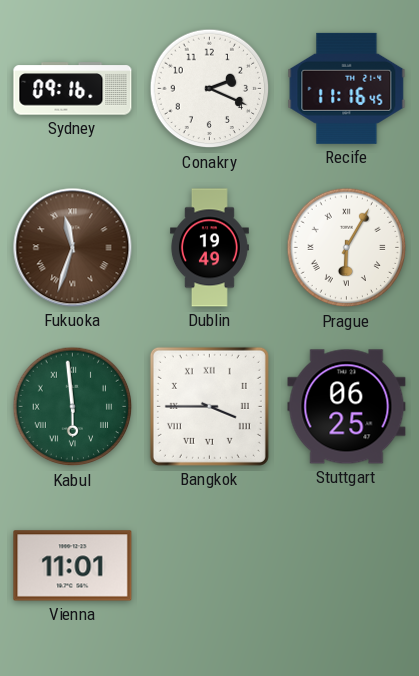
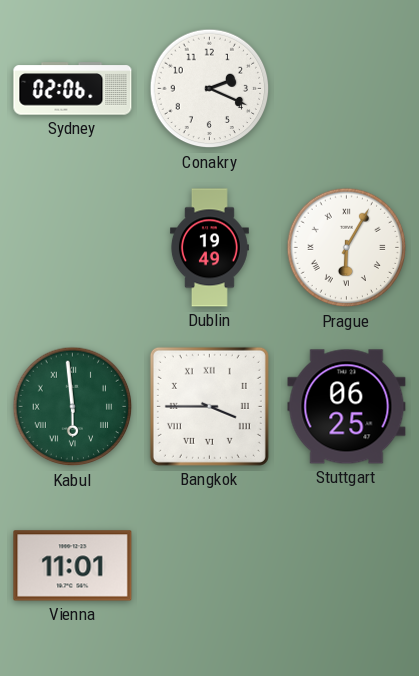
Sydney: 09:16 -> 02:06
Recife: 11:16 -> none
Fukuoka: 11:33 -> none
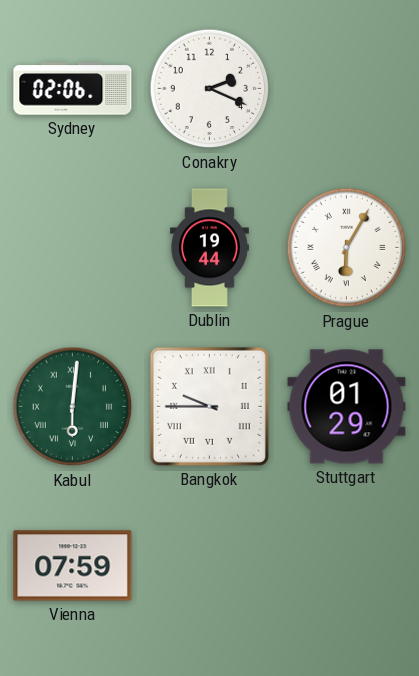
Dublin: 19:49 -> 19:44
Kabul: 5:59 -> 6:01
Bangkok: 3:45 -> 9:45
Stuttgart: 06:25 -> 01:29
Vienna: 11:01 -> 07:59
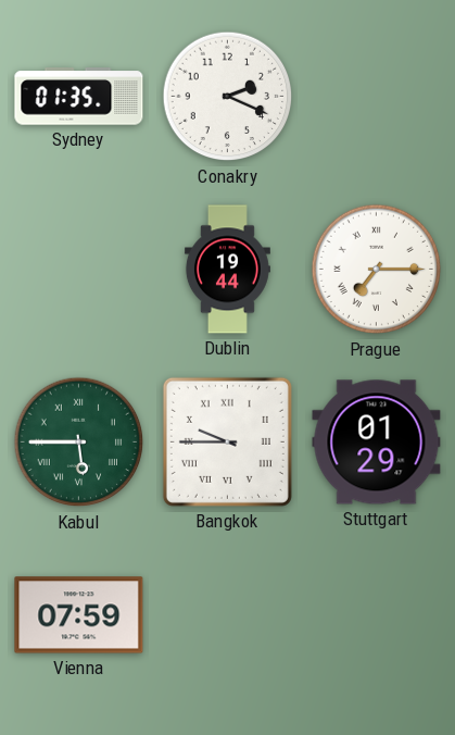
Sydney: 02:06 -> 01:35
Prague: 6:05 -> 7:15
Kabul: 6:01 -> 5:45
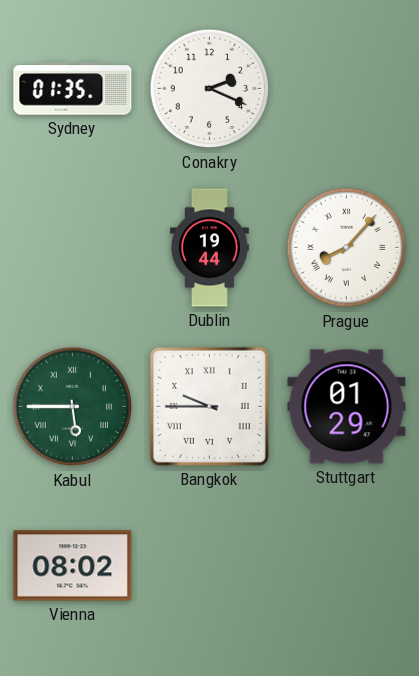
Prague: 7:15 -> 8:07
Vienna: 07:59 -> 08:02
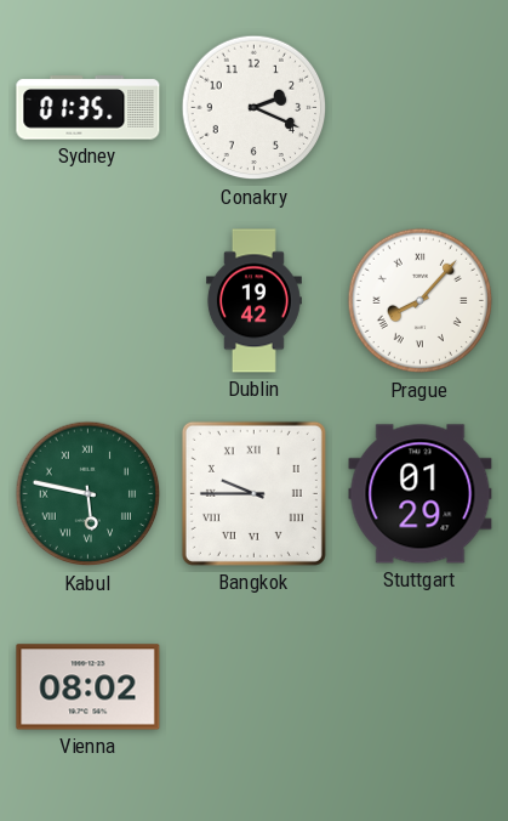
Dublin: 19:44 -> 19:42
Kabul: 5:45 -> 5:47
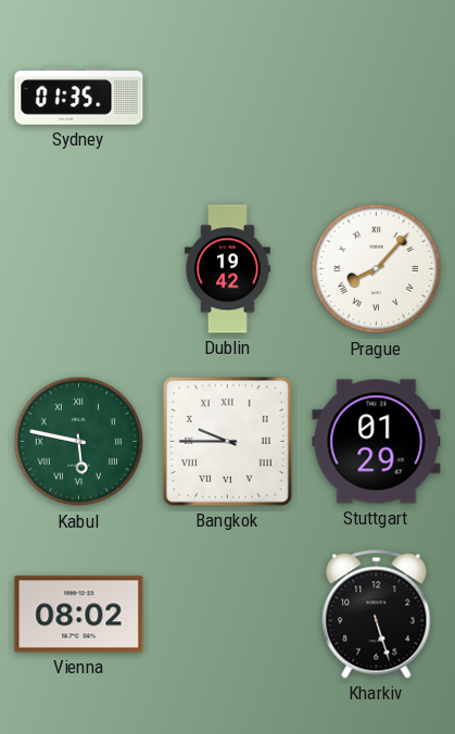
Conakry: 2:19 -> none
Kharkiv: none -> 5:27
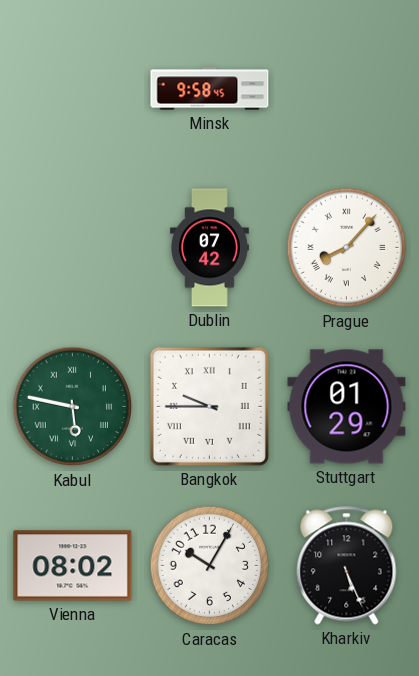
Sydney: 01:35 -> none
Minsk: none -> 9:58
Dublin: 19:42 -> 07:42
Caracas: none -> 10:05
Kharkiv: 5:27 -> 5:26
